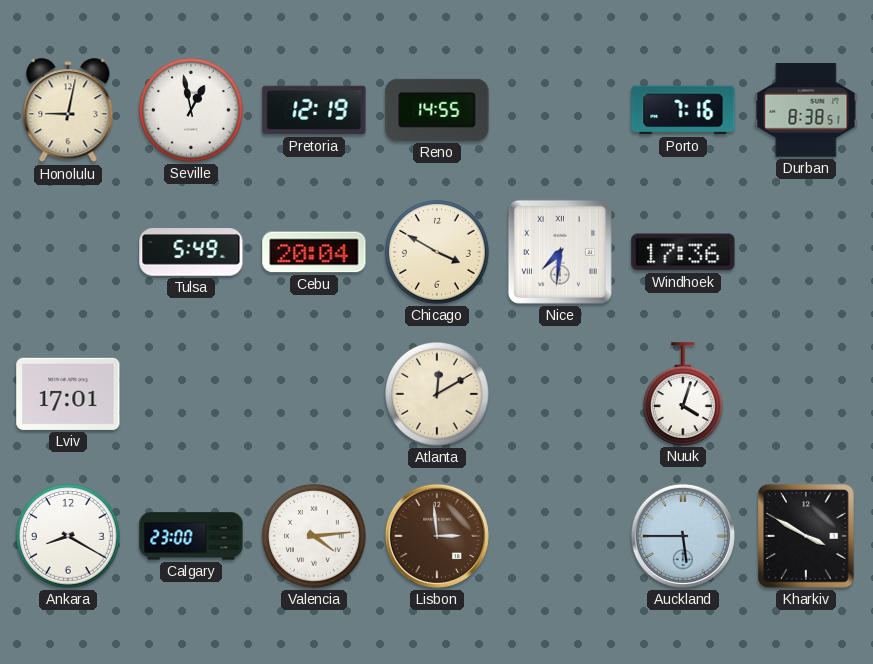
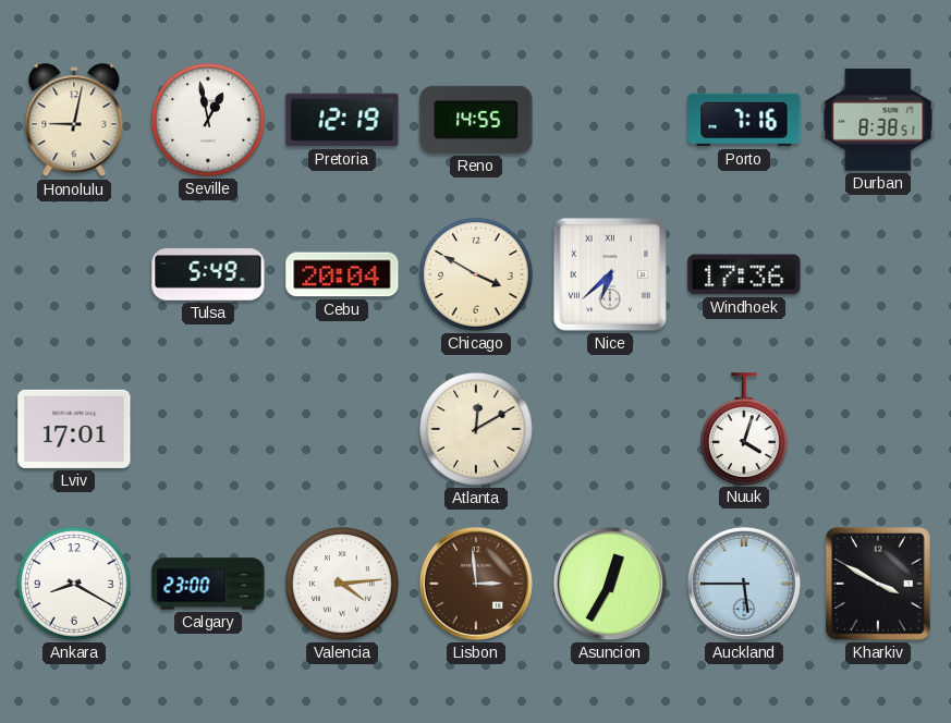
Nice: 7:31 -> 6:38
Asuncion: none -> 12:35
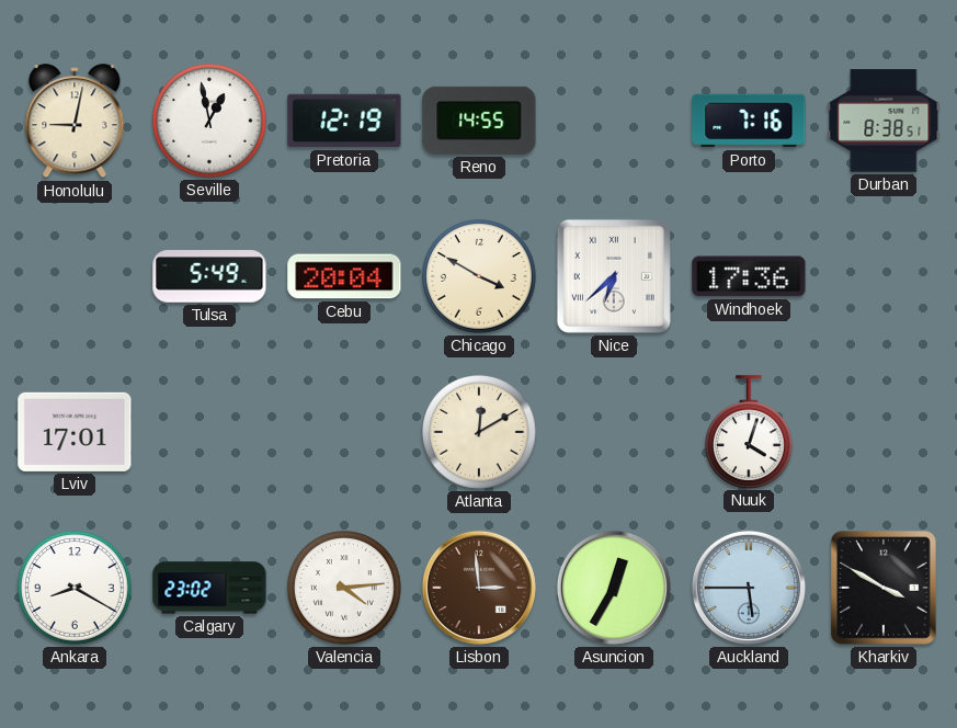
Calgary: 23:00 -> 23:02
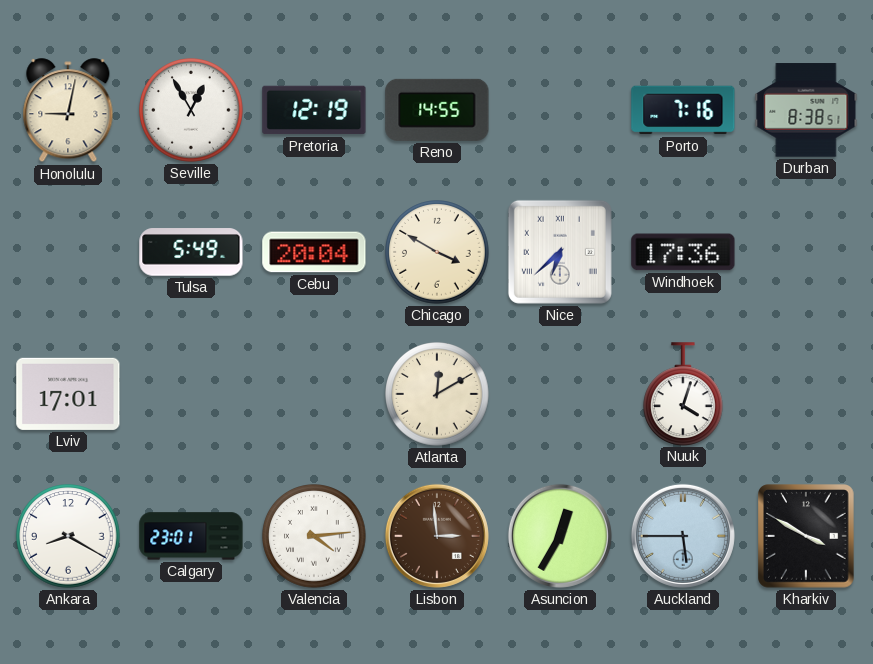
Seville: 12:58 -> 12:55
Calgary: 23:02 -> 23:01
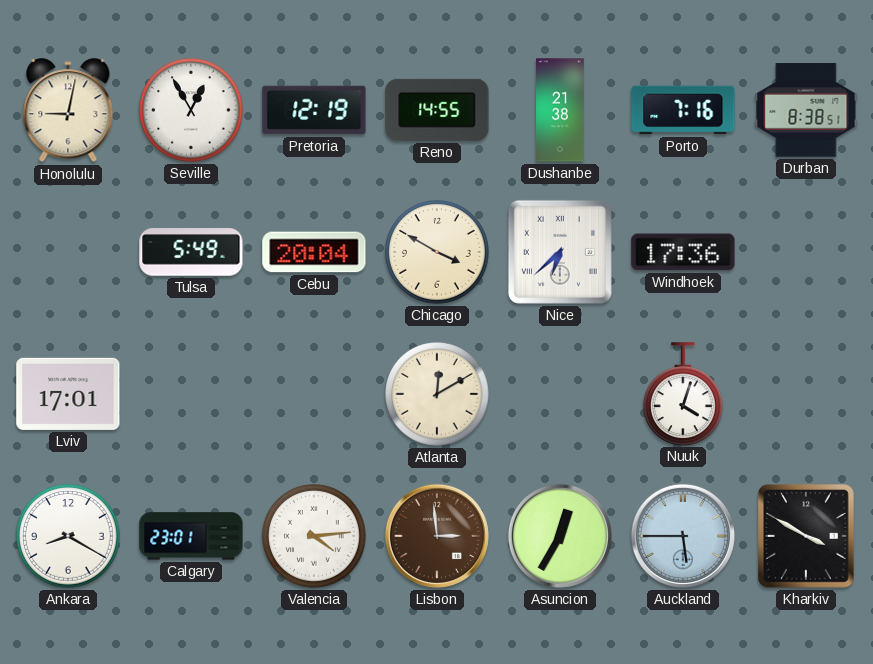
Dushanbe: none -> 21:38
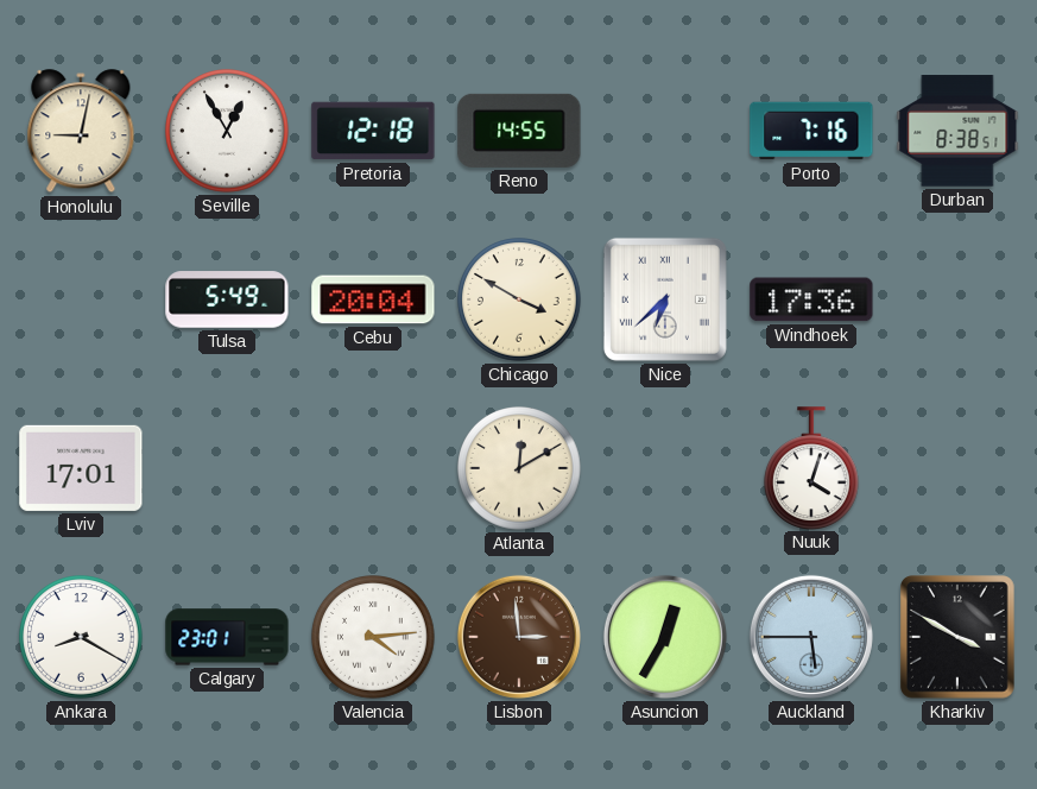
Pretoria: 12:19 -> 12:18
Dushanbe: 21:38 -> none
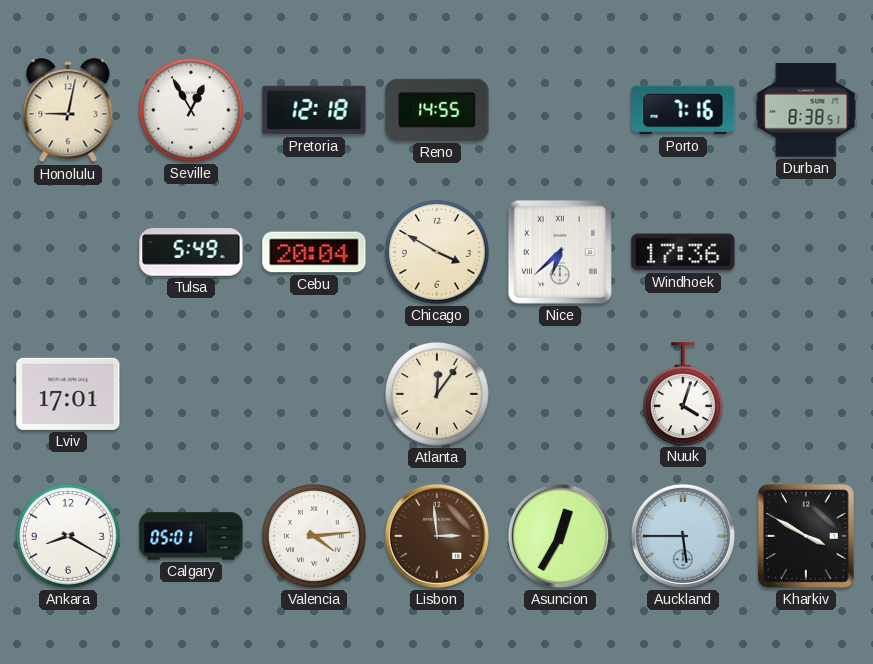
Atlanta: 12:10 -> 12:06
Calgary: 23:01 -> 05:01
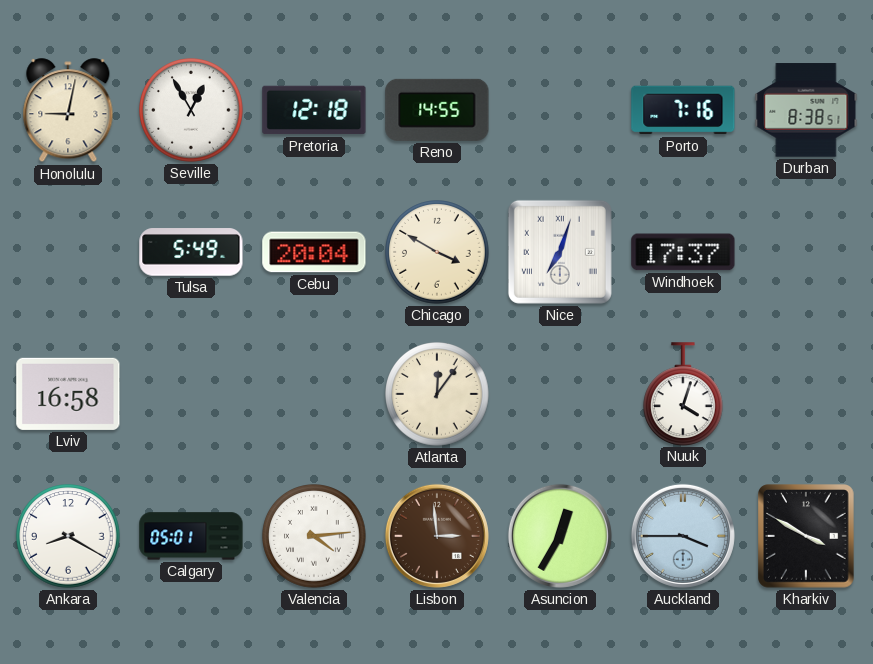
Nice: 6:38 -> 7:03
Windhoek: 17:36 -> 17:37
Lviv: 17:01 -> 16:58
Auckland: 5:45 -> 3:45
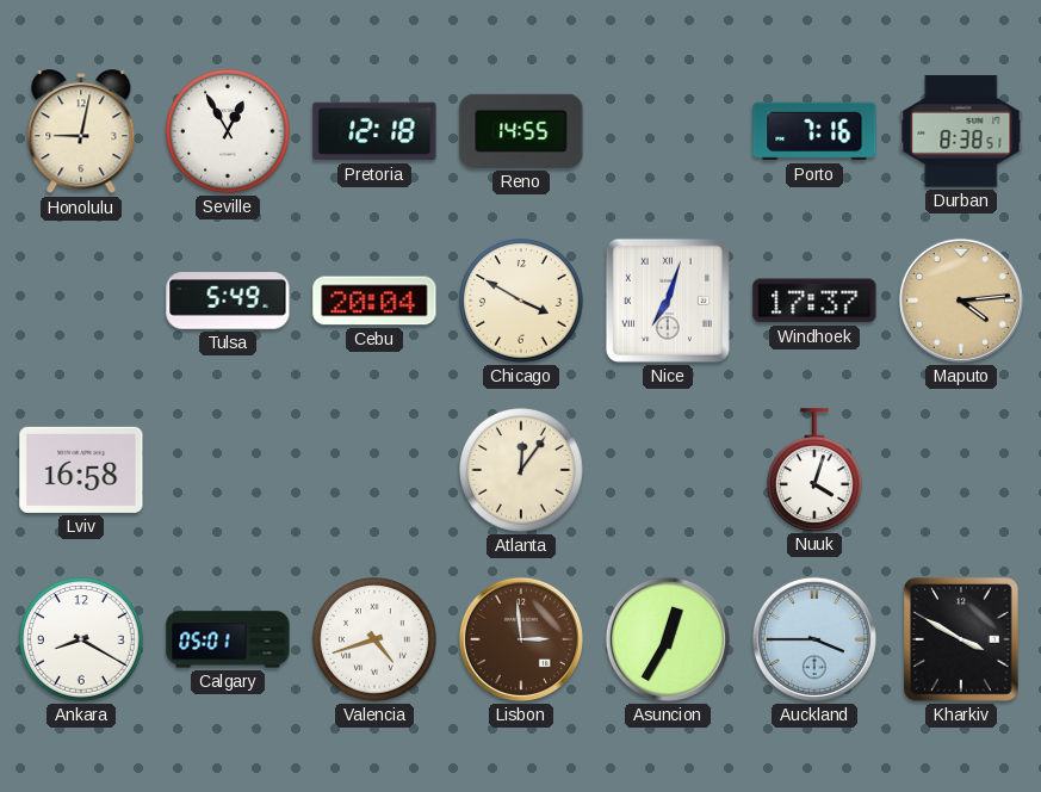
Maputo: none -> 4:14
Valencia: 4:14 -> 4:42
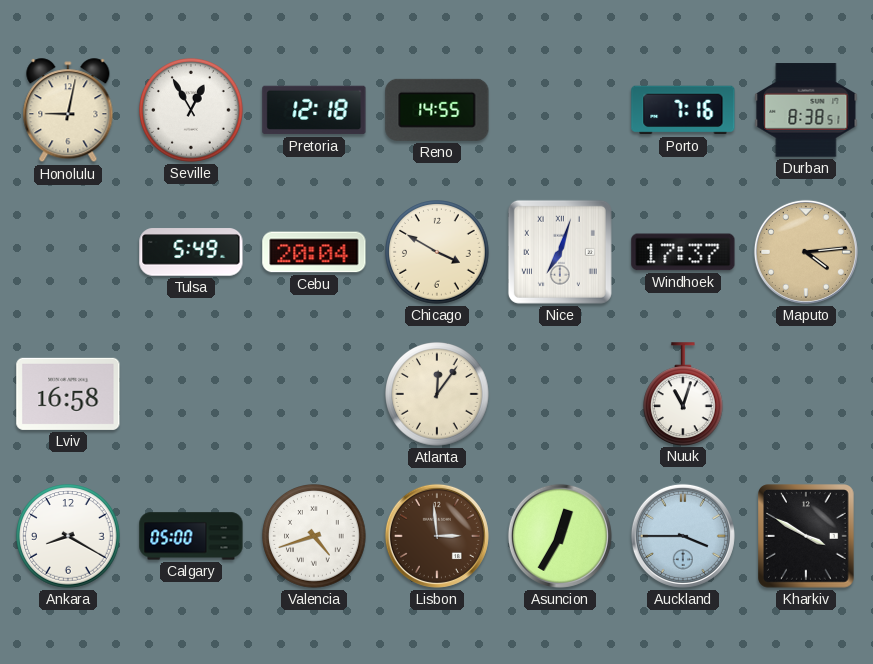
Nuuk: 4:03 -> 11:03
Calgary: 05:01 -> 05:00
